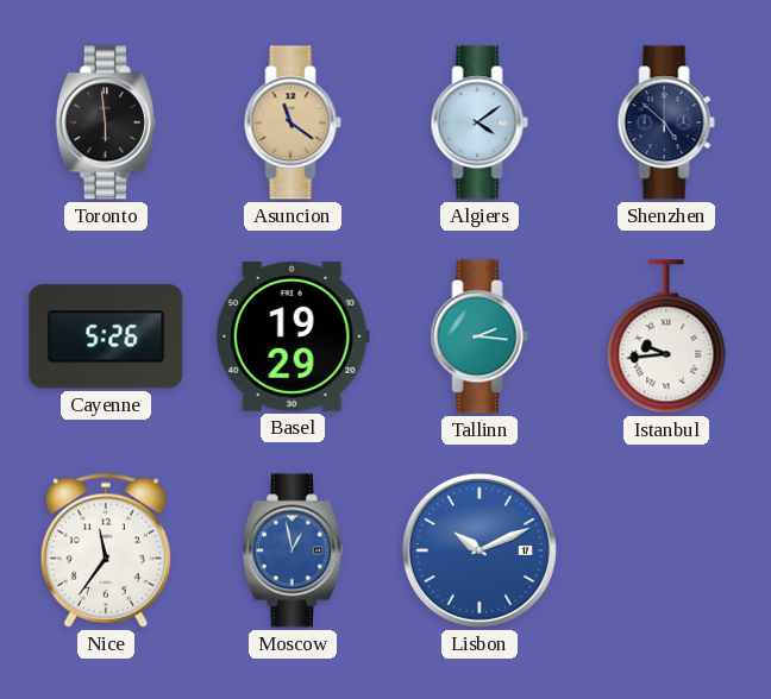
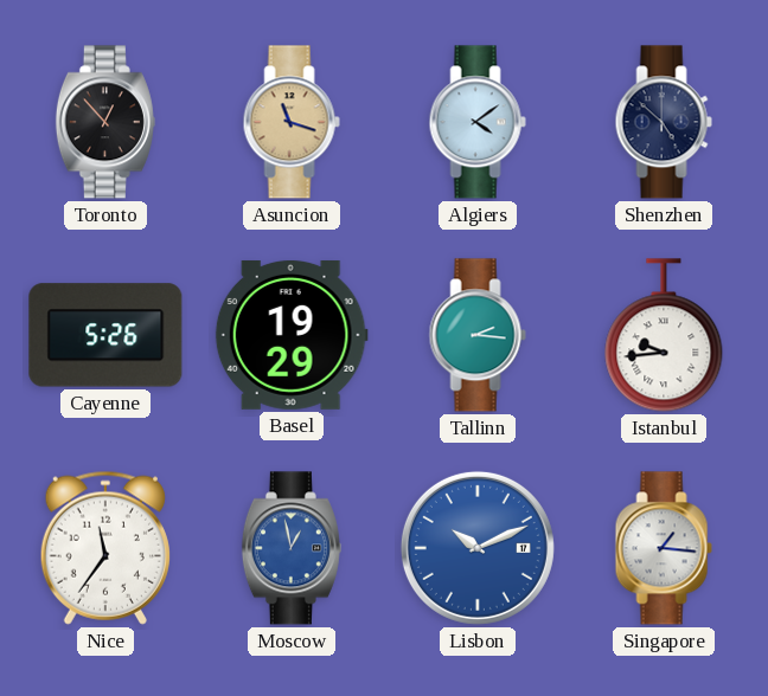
Toronto: 5:59 -> 12:53
Asuncion: 11:21 -> 11:18
Singapore: none -> 1:16
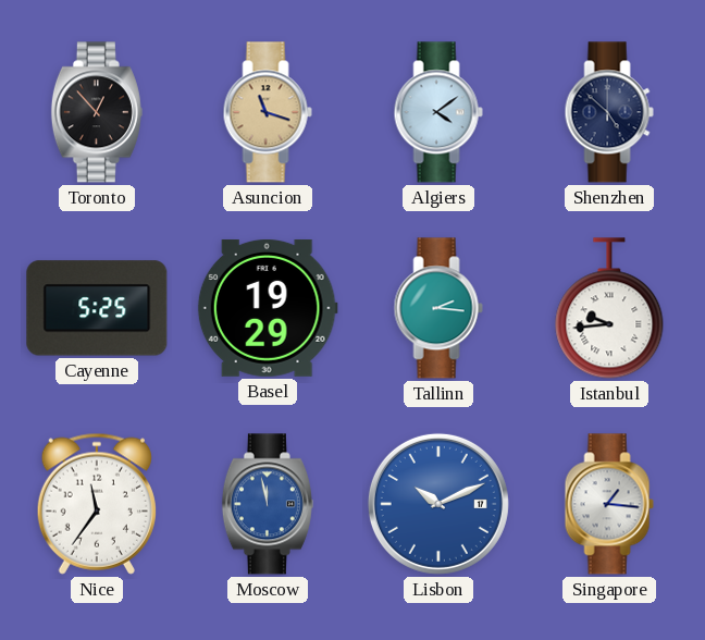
Cayenne: 5:26 -> 5:25
Moscow: 12:58 -> 11:58
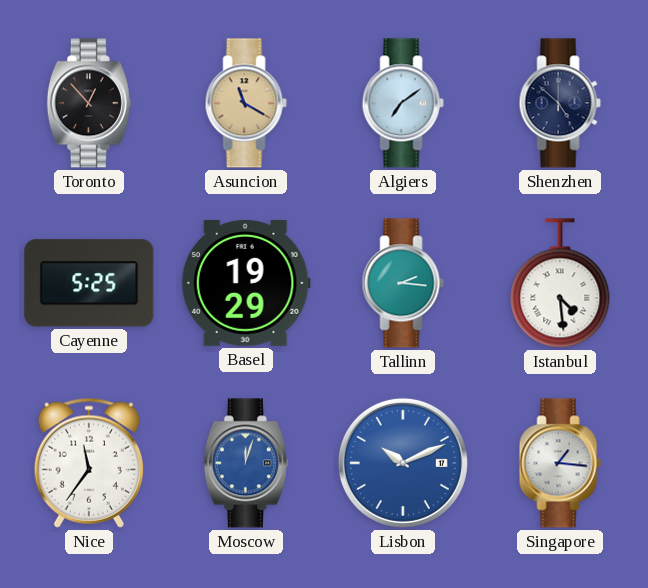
Asuncion: 11:18 -> 11:20
Algiers: 4:09 -> 7:09
Istanbul: 9:44 -> 4:29
Moscow: 11:58 -> 12:03
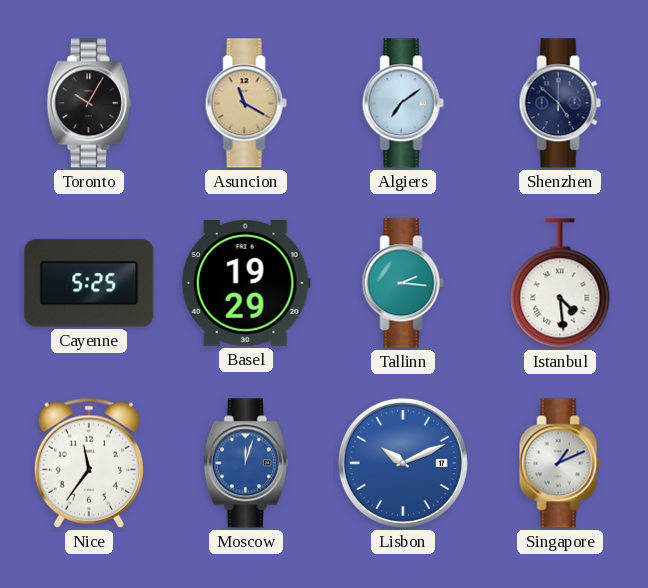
Toronto: 12:53 -> 10:05
Singapore: 1:16 -> 1:11
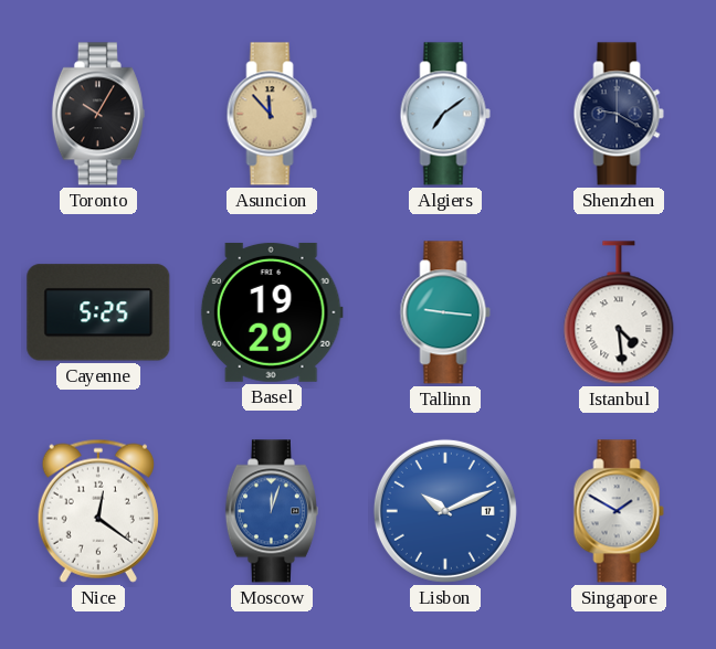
Asuncion: 11:20 -> 11:53
Shenzhen: 4:52 -> 9:20
Tallinn: 2:16 -> 9:16
Nice: 11:36 -> 12:21
Singapore: 1:11 -> 1:50
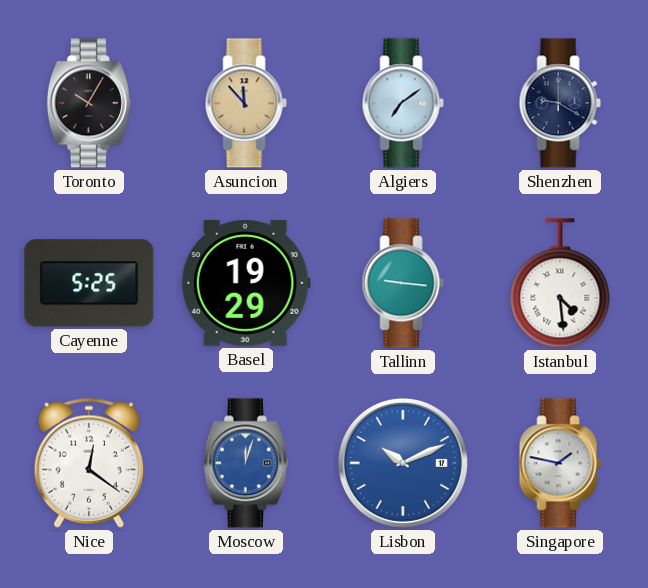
Singapore: 1:50 -> 1:47
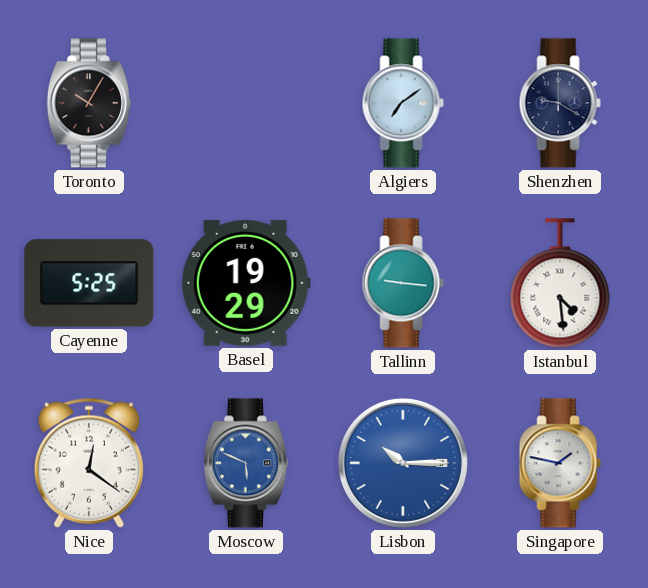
Asuncion: 11:53 -> none
Moscow: 12:03 -> 5:49
Lisbon: 10:11 -> 10:15
